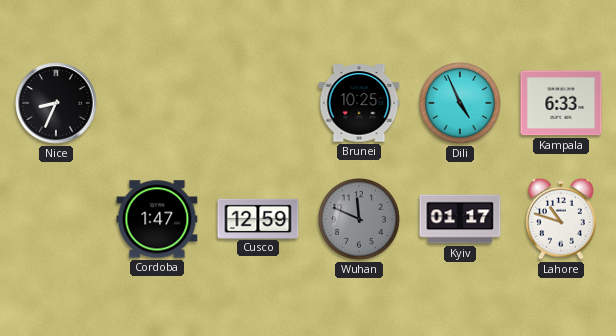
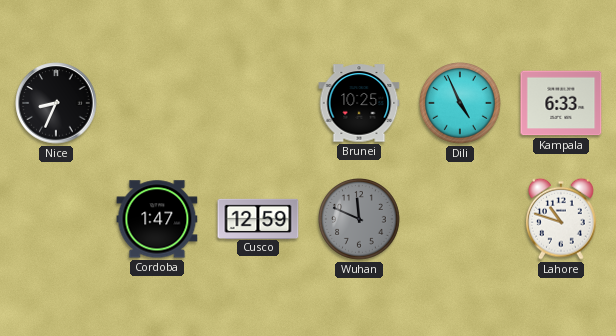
Kyiv: 01:17 -> none
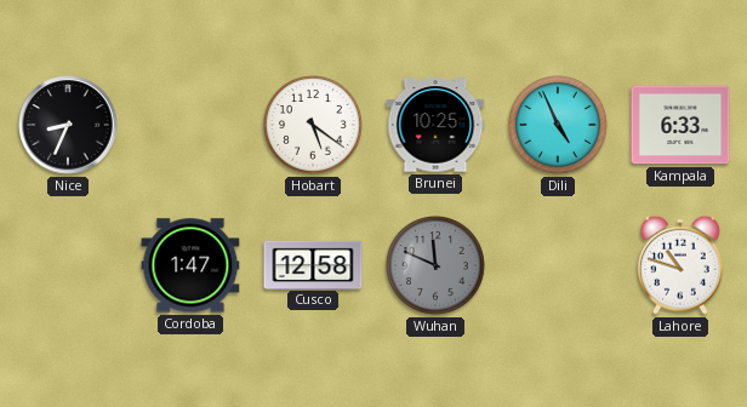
Hobart: none -> 5:21
Cusco: 12:59 -> 12:58
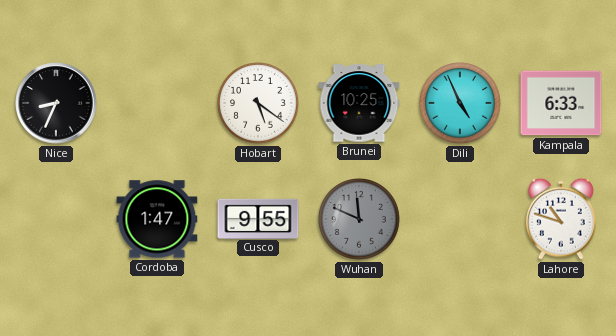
Cusco: 12:58 -> 9:55
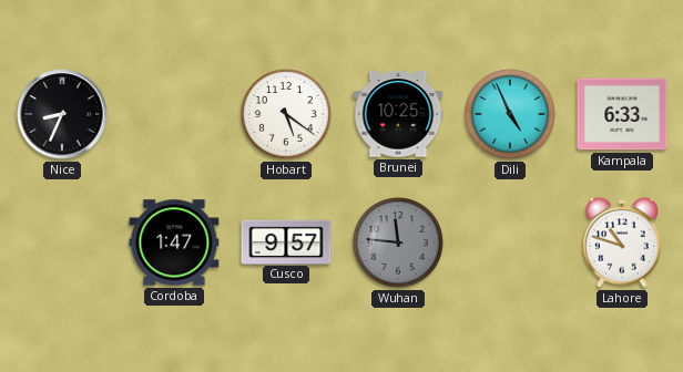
Cusco: 9:55 -> 9:57
Wuhan: 11:49 -> 11:46
